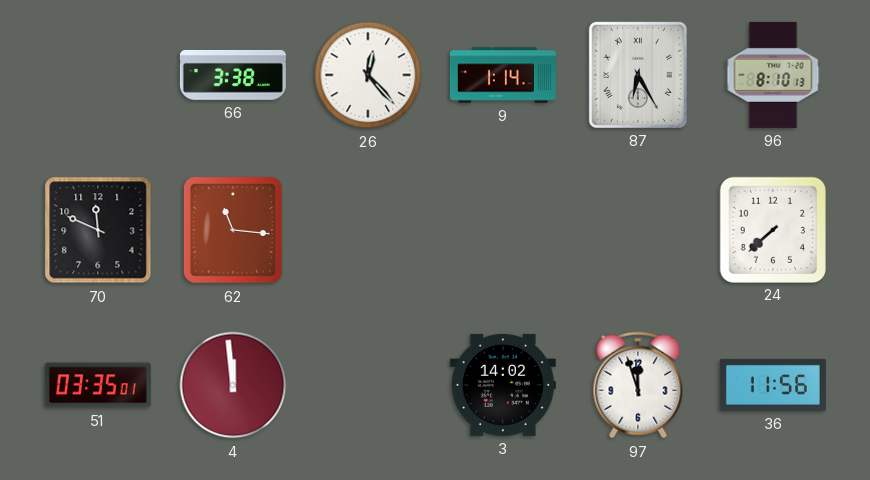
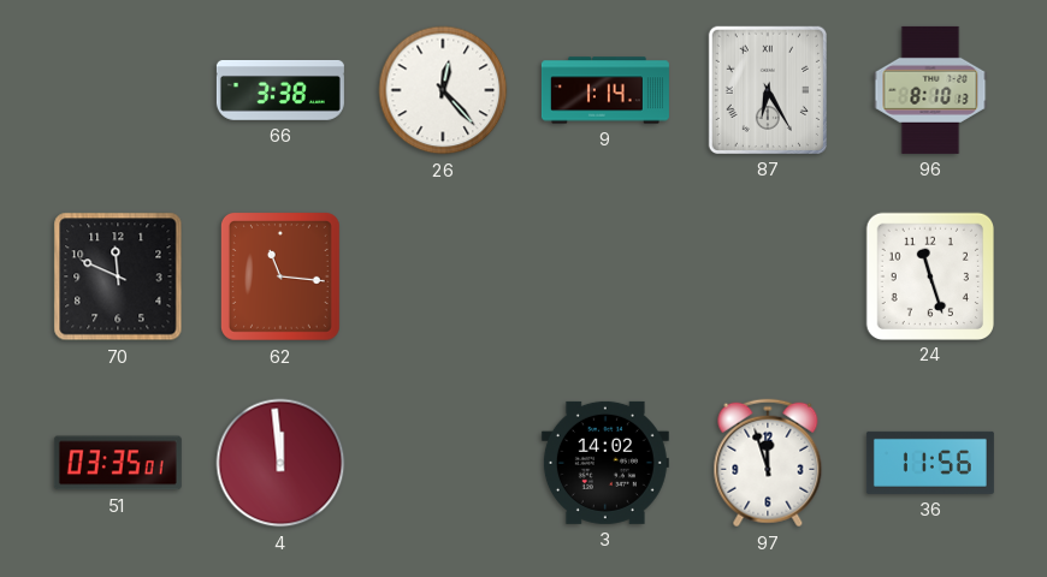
24: 7:38 -> 11:27
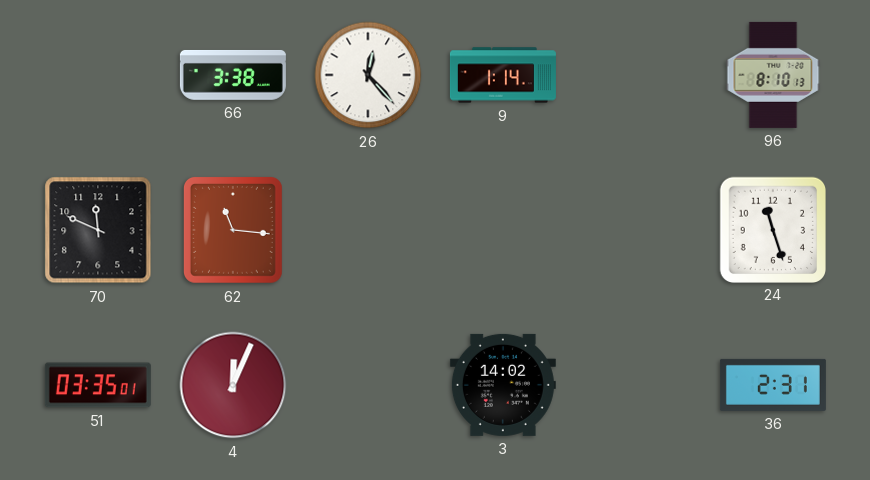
87: 6:25 -> none
4: 11:59 -> 12:04
97: 11:57 -> none
36: 11:56 -> 2:31
